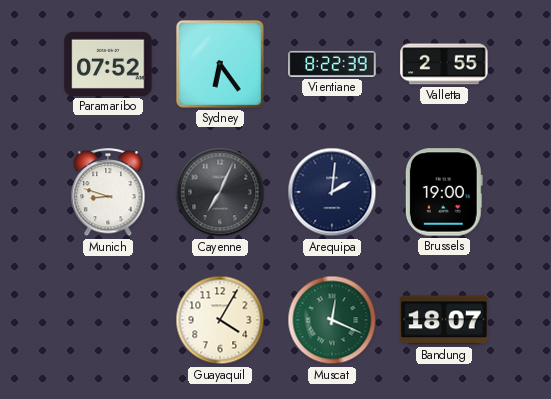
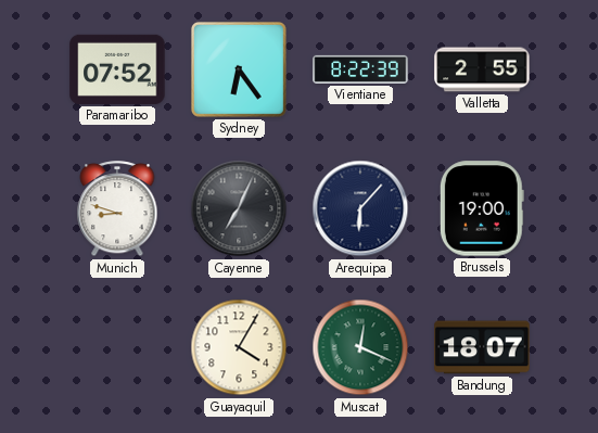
Arequipa: 2:01 -> 6:07
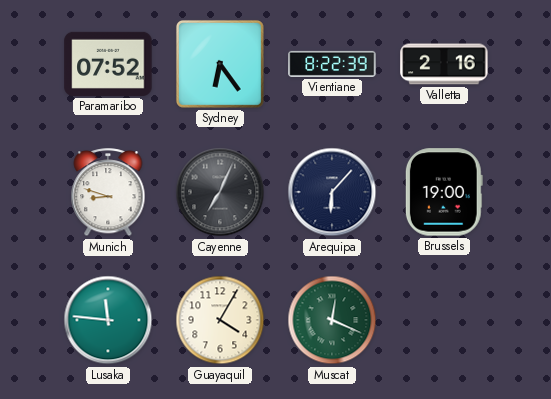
Valletta: 2:55 -> 2:16
Lusaka: none -> 11:46
Bandung: 18:07 -> none
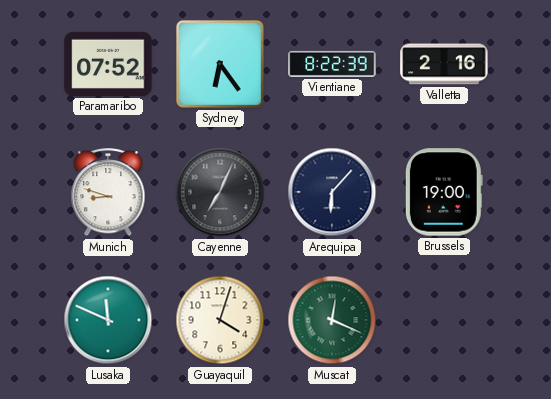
Lusaka: 11:46 -> 11:49
Guayaquil: 4:05 -> 4:03
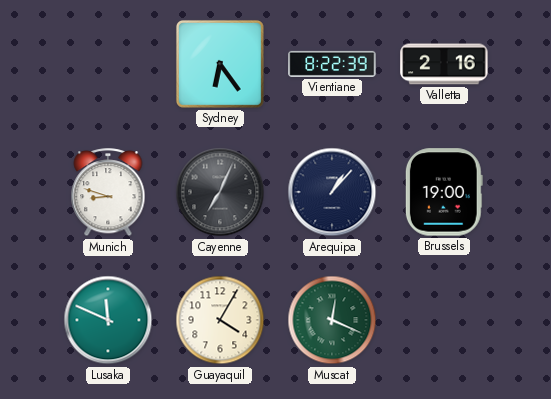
Paramaribo: 07:52 -> none
Arequipa: 6:07 -> 1:07
Guayaquil: 4:03 -> 4:05
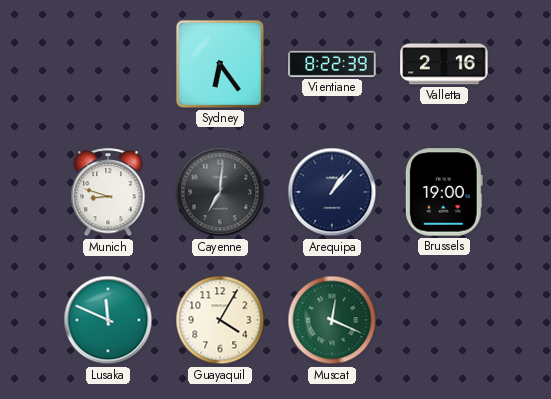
Cayenne: 7:04 -> 7:01
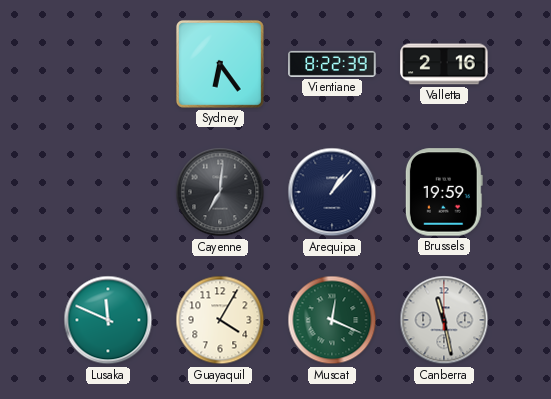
Munich: 8:48 -> none
Brussels: 19:00 -> 19:59
Canberra: none -> 11:28
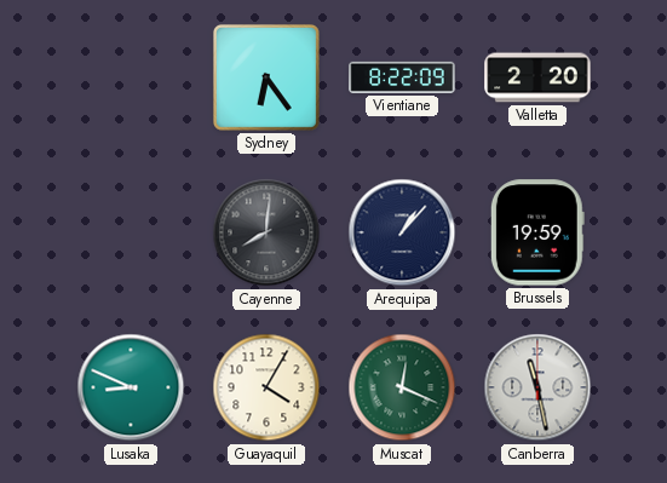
Vientiane: 8:22:39 -> 8:22:09
Valletta: 2:16 -> 2:20
Cayenne: 7:01 -> 8:01
Lusaka: 11:49 -> 8:49
